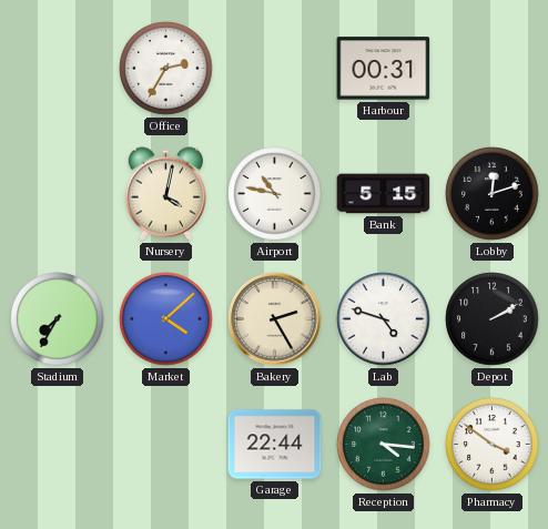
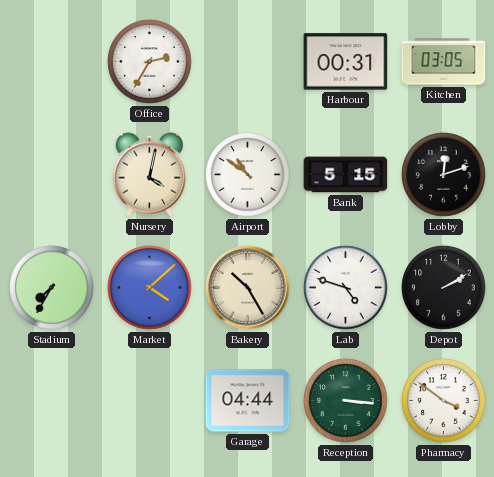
Kitchen: none -> 03:05
Airport: 10:47 -> 10:51
Bakery: 2:25 -> 10:25
Garage: 22:44 -> 04:44
Reception: 4:16 -> 3:16
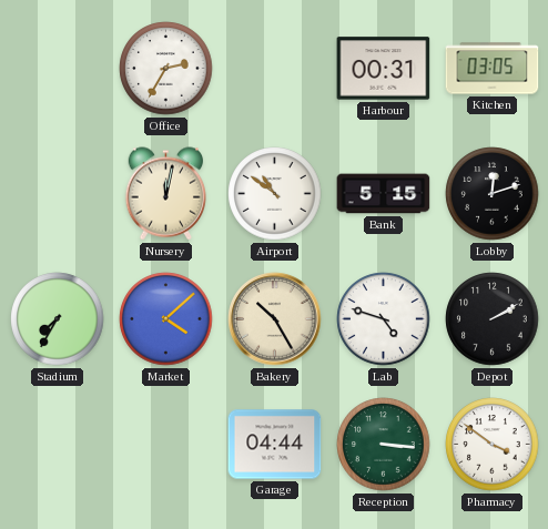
Nursery: 4:02 -> 12:02
